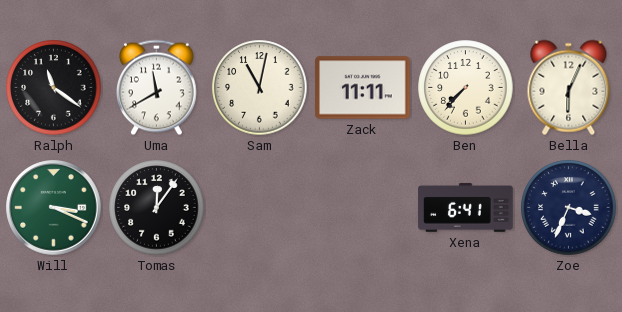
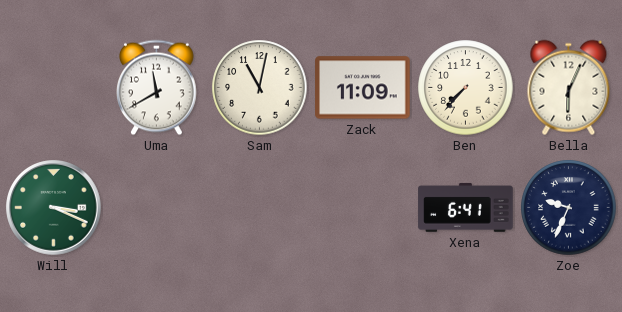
Ralph: 11:21 -> none
Zack: 11:11 -> 11:09
Tomas: 12:06 -> none
Zoe: 3:34 -> 9:34
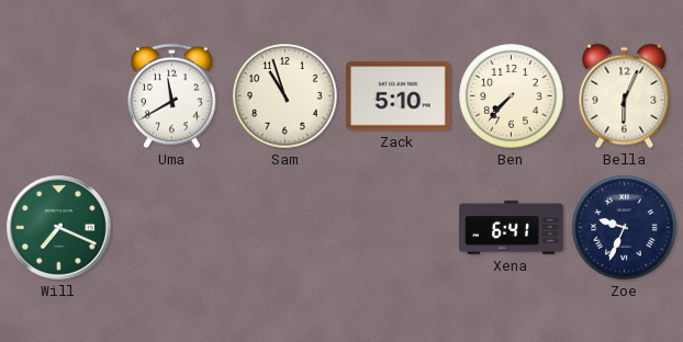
Sam: 11:02 -> 10:57
Zack: 11:09 -> 5:10
Will: 3:19 -> 7:19
